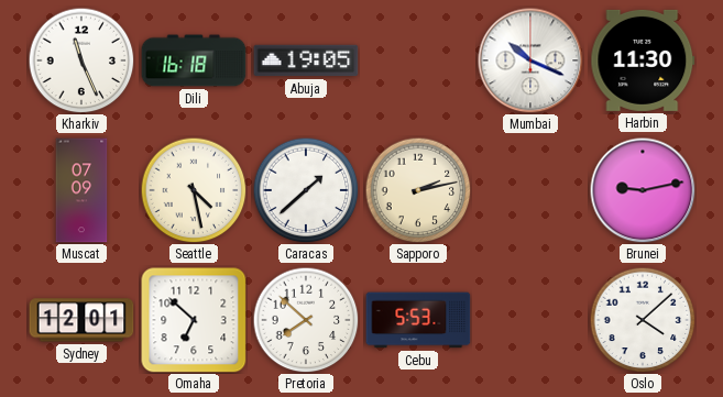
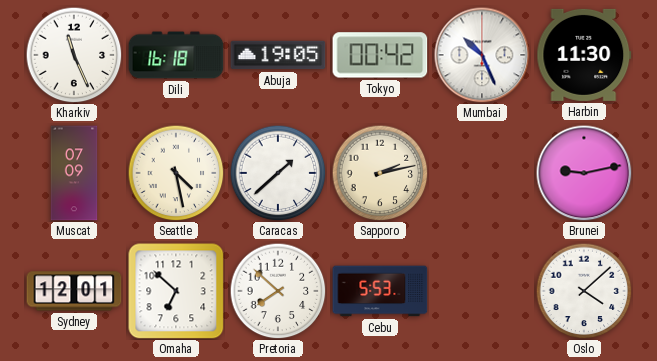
Tokyo: none -> 00:42
Mumbai: 10:19 -> 10:26
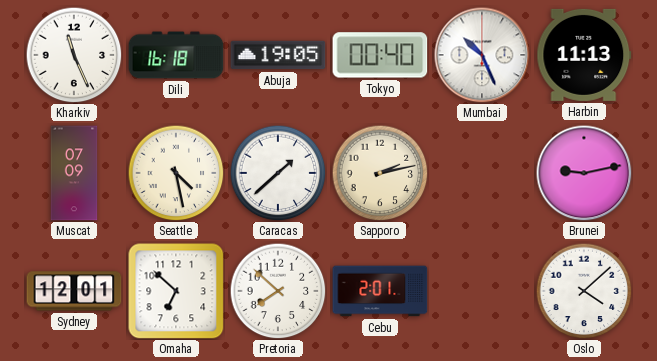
Tokyo: 00:42 -> 00:40
Harbin: 11:30 -> 11:13
Cebu: 5:53 -> 2:01
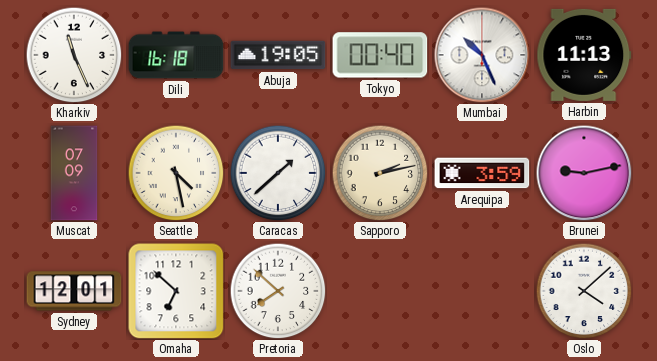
Arequipa: none -> 3:59
Cebu: 2:01 -> none
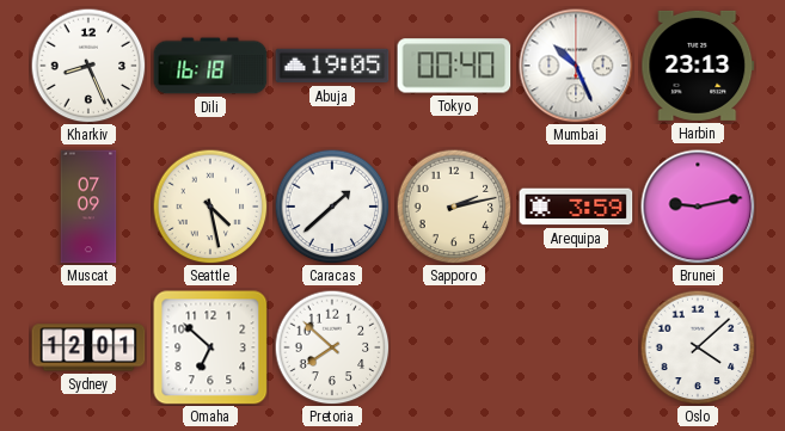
Kharkiv: 11:26 -> 8:26
Harbin: 11:13 -> 23:13
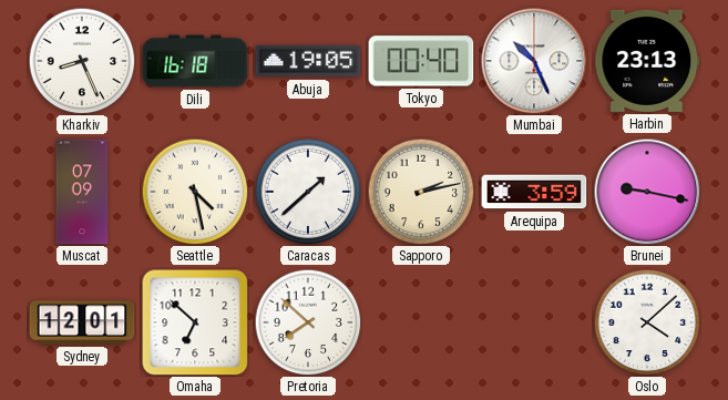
Brunei: 9:13 -> 9:17
